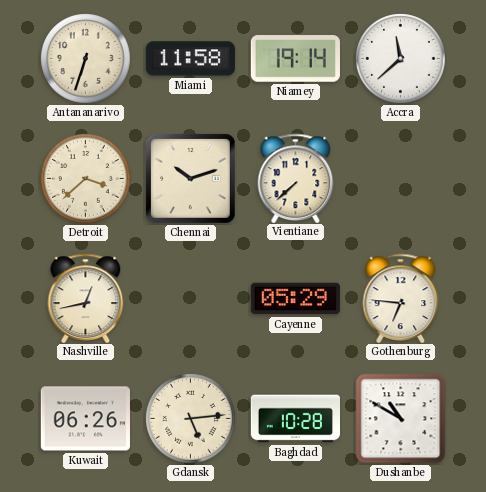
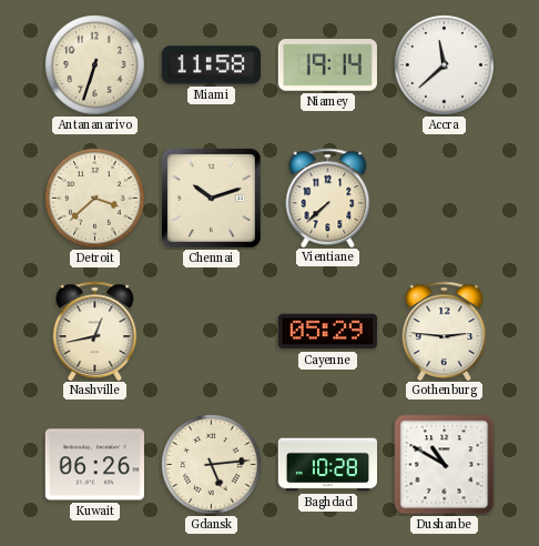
Gothenburg: 6:46 -> 2:46
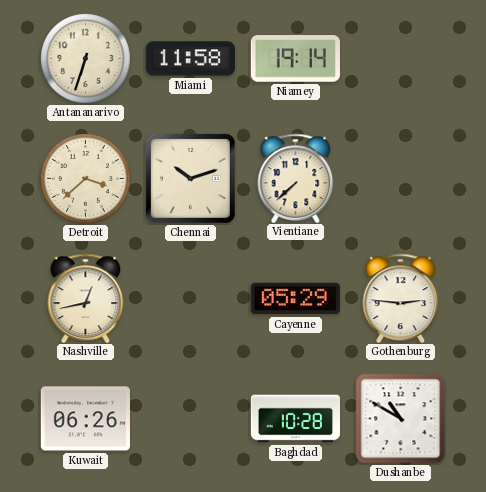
Accra: 11:38 -> none
Gdansk: 5:14 -> none
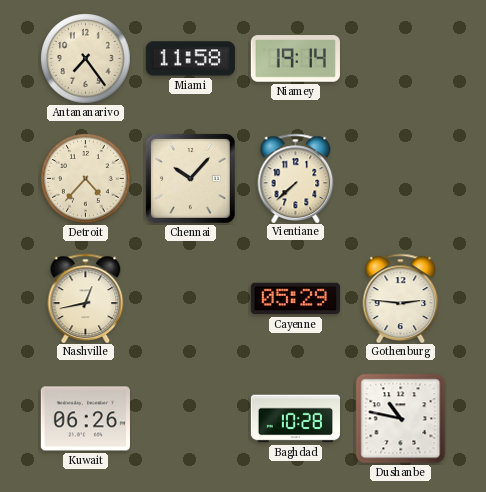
Antananarivo: 6:33 -> 7:24
Detroit: 3:38 -> 4:37
Chennai: 10:12 -> 10:07
Dushanbe: 10:50 -> 10:47
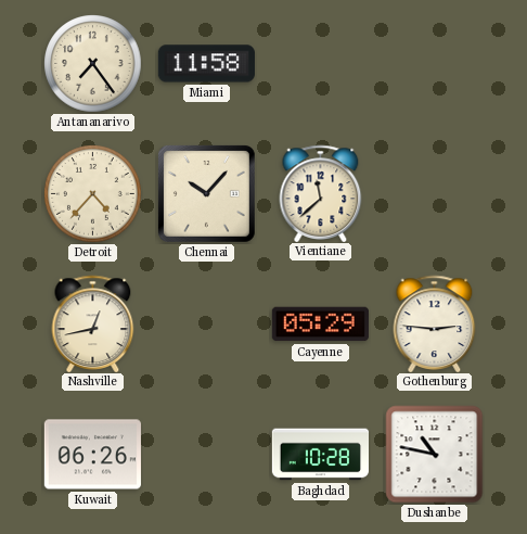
Niamey: 19:14 -> none
Vientiane: 7:38 -> 11:38
